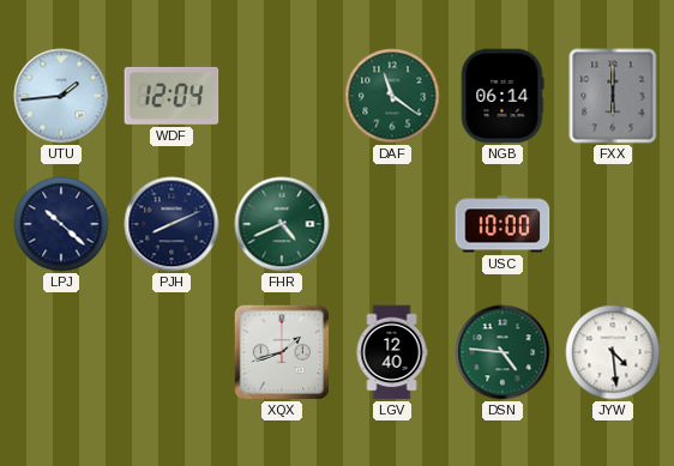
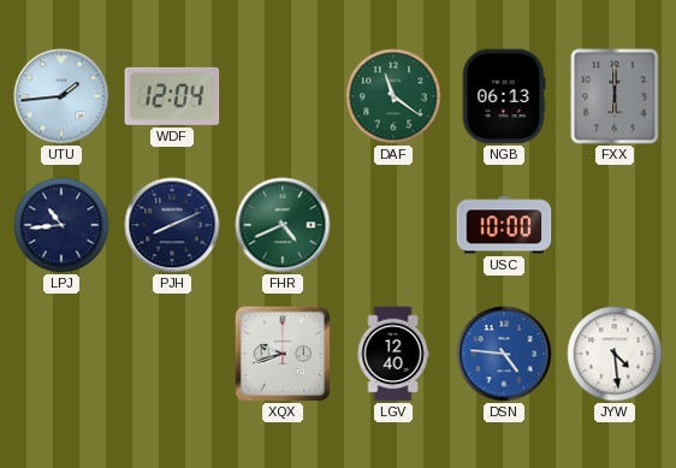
NGB: 06:14 -> 06:13
LPJ: 10:22 -> 10:44
XQX: 1:42 -> 9:42
DSN dial: green -> blue
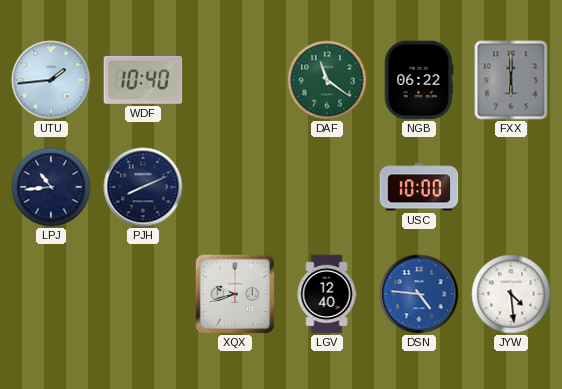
WDF: 12:04 -> 10:40
NGB: 06:13 -> 06:22
FHR: 4:41 -> none
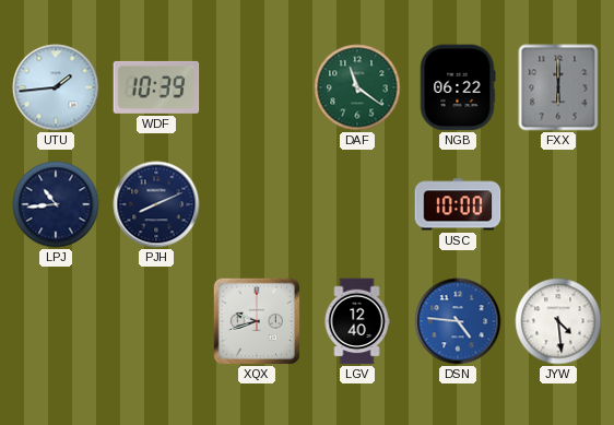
WDF: 10:40 -> 10:39
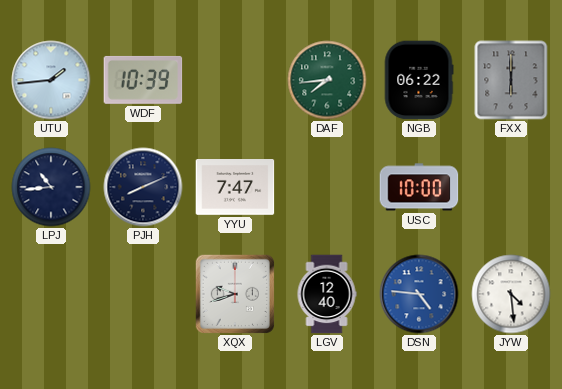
DAF: 11:21 -> 7:44
YYU: none -> 7:47
